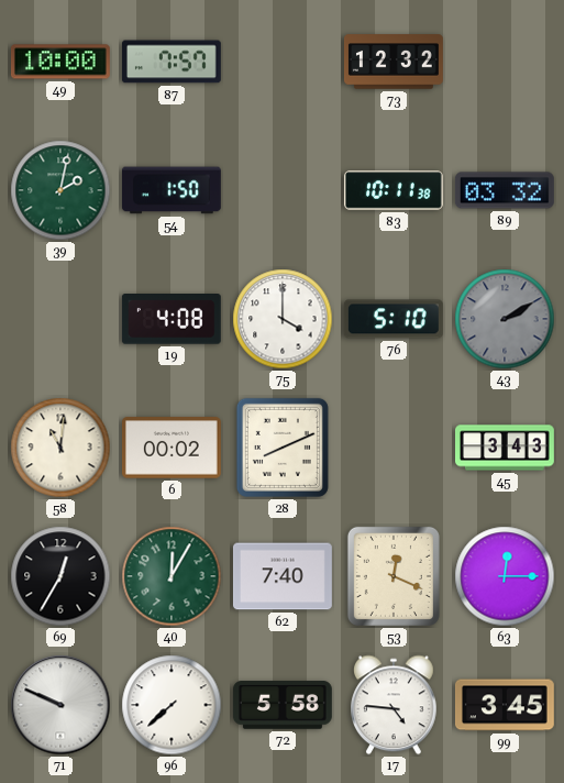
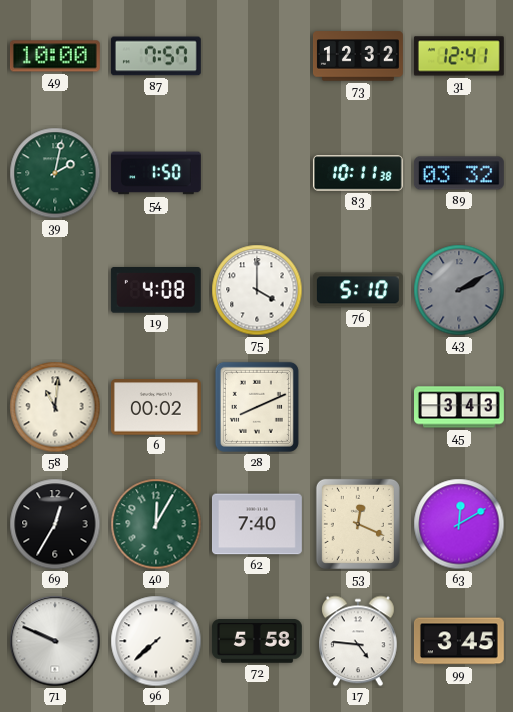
31: none -> 12:41
63: 12:15 -> 12:10
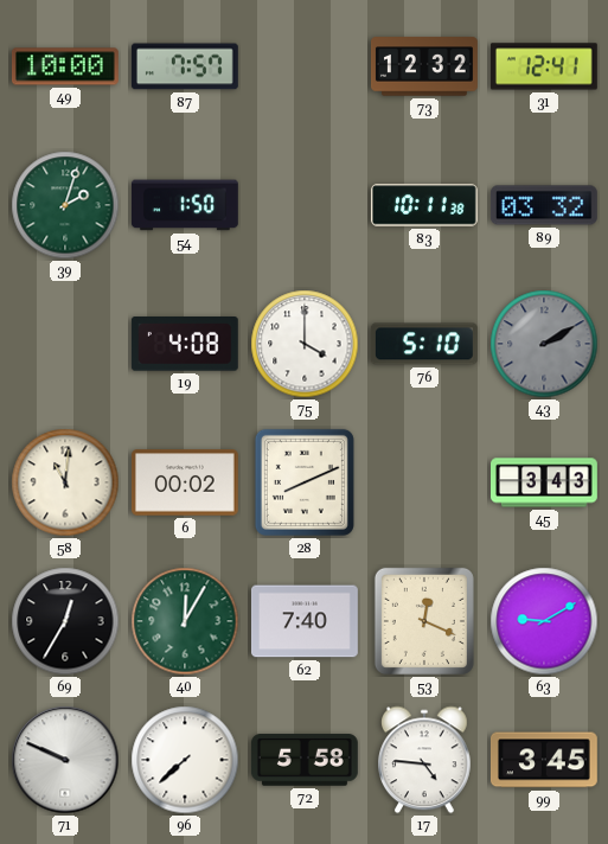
39: 2:02 -> 2:03
63: 12:10 -> 9:10
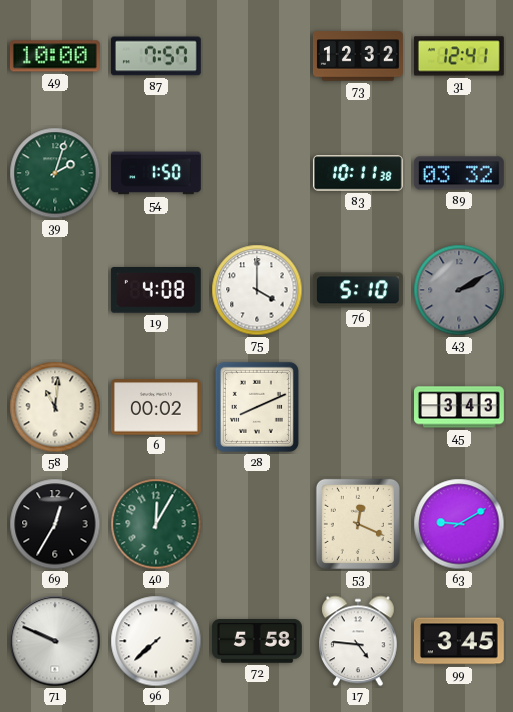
62: 7:40 -> none
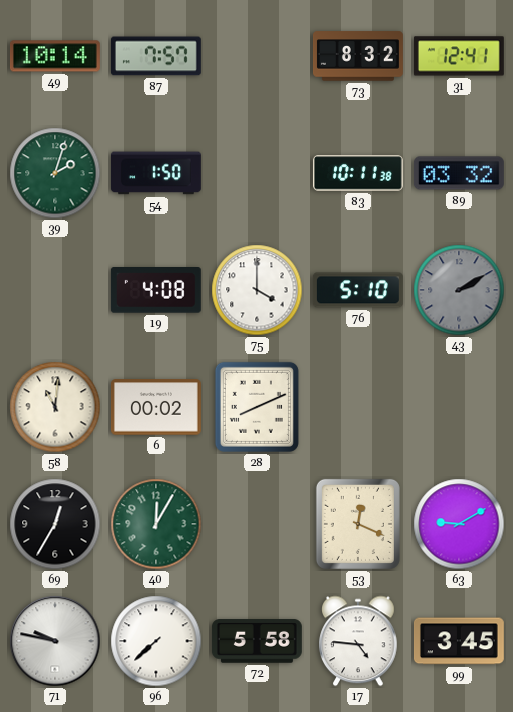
49: 10:00 -> 10:14
73: 12:32 -> 8:32
45: 3:43 -> none
71: 9:49 -> 9:47
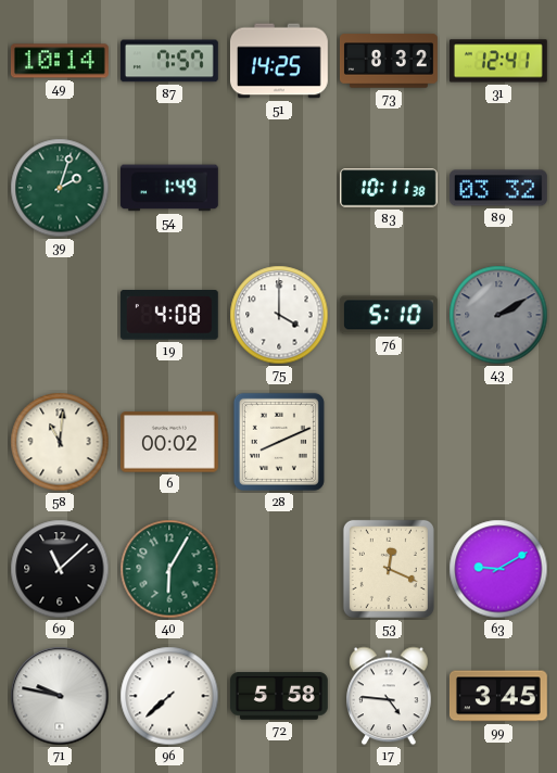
51: none -> 14:25
54: 1:50 -> 1:49
69: 12:35 -> 11:08
40: 12:05 -> 6:05
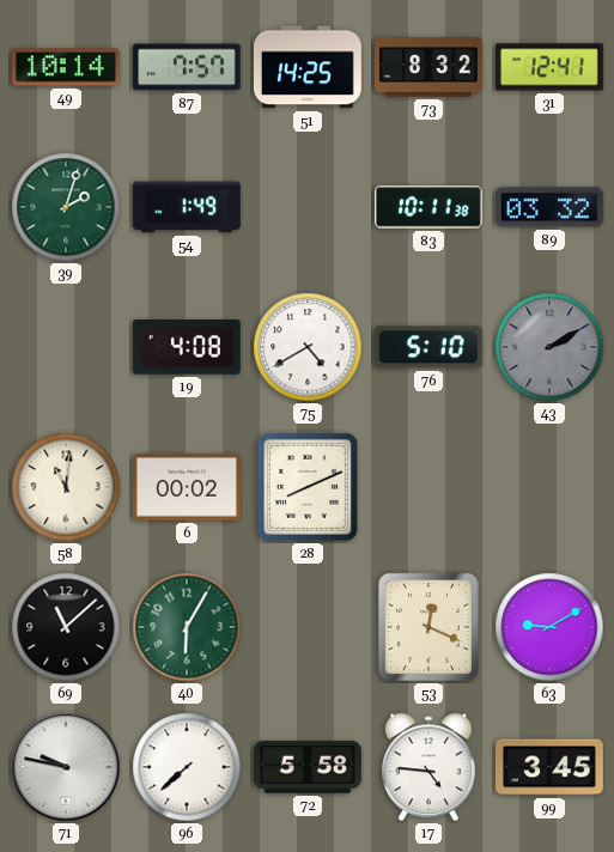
75: 4:00 -> 4:40
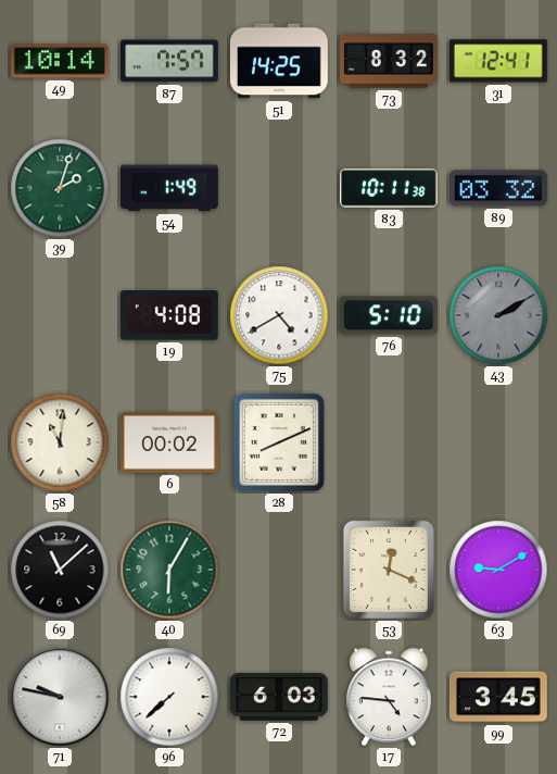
72: 5:58 -> 6:03
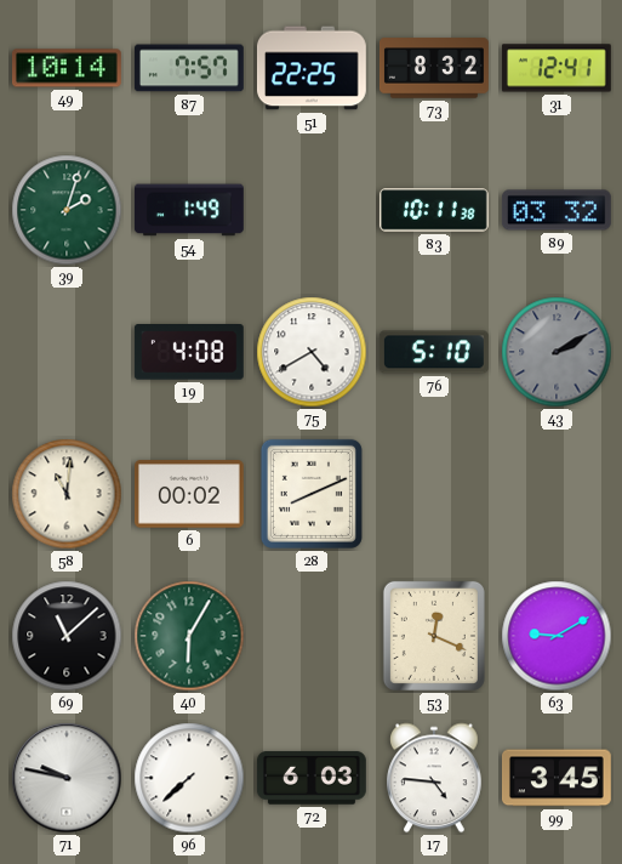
51: 14:25 -> 22:25
